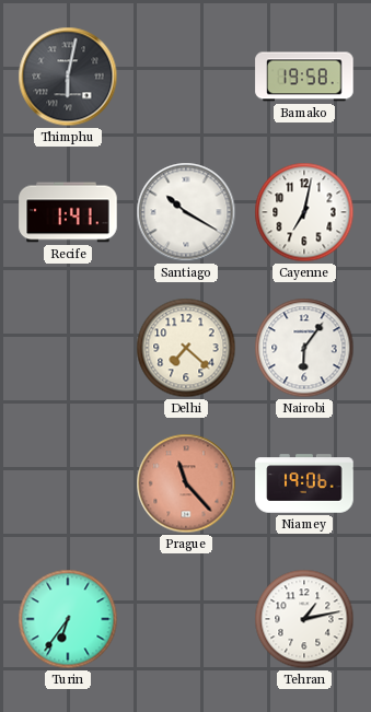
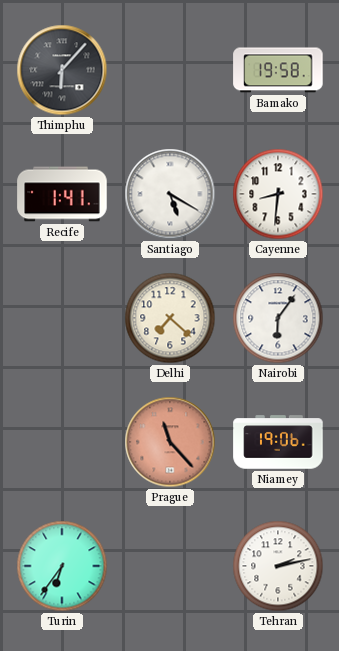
Thimphu: 6:02 -> 6:07
Santiago: 10:20 -> 5:20
Cayenne: 7:02 -> 8:31
Tehran: 1:13 -> 2:13
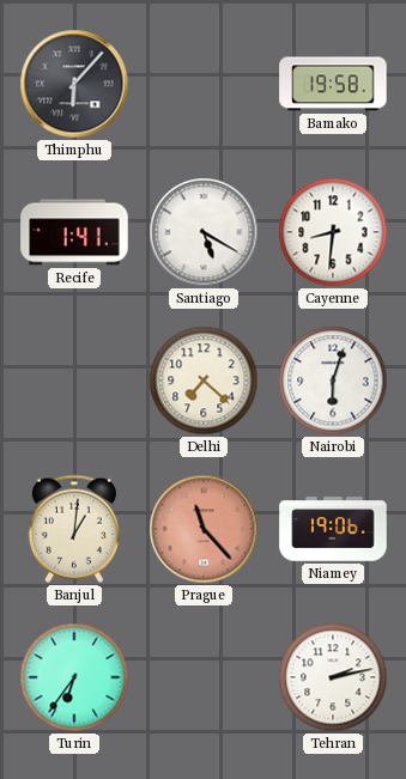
Nairobi: 6:06 -> 6:03
Banjul: none -> 1:01
